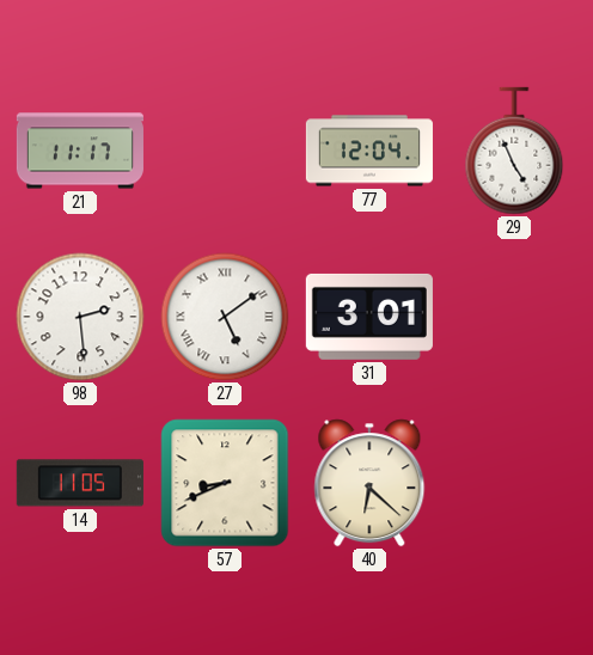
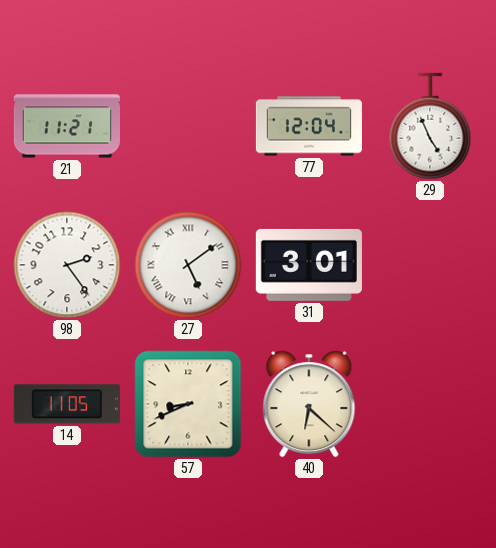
21: 11:17 -> 11:21
98: 2:29 -> 2:24
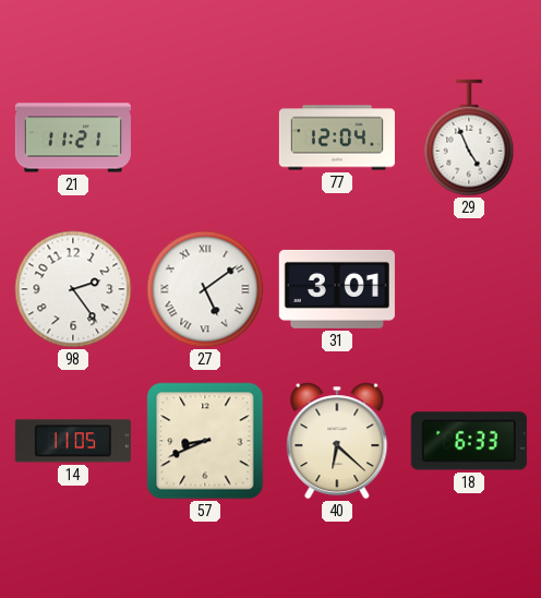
18: none -> 6:33
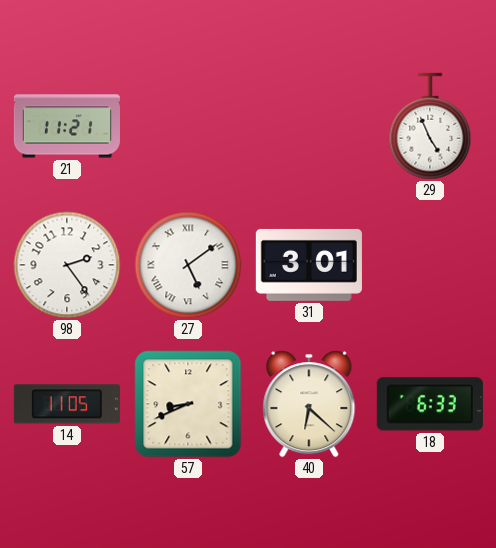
77: 12:04 -> none
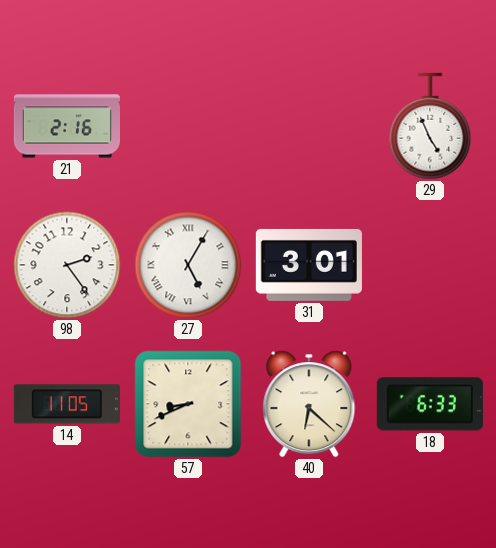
21: 11:21 -> 2:16
27: 5:09 -> 5:05
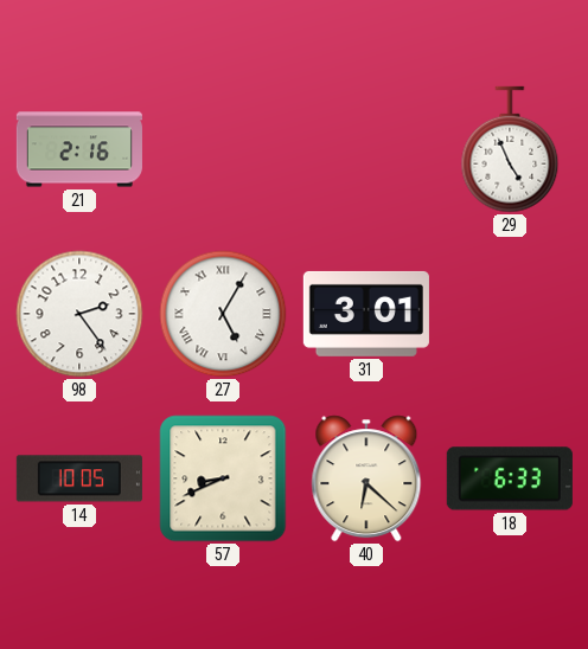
14: 11:05 -> 10:05
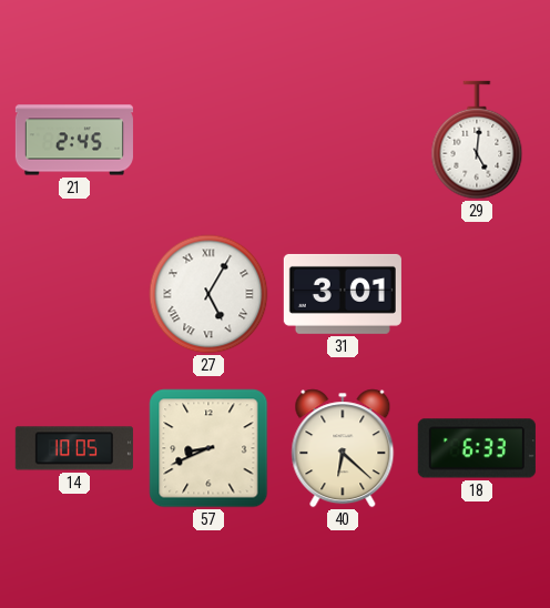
21: 2:16 -> 2:45
29: 4:56 -> 5:01
98: 2:24 -> none
